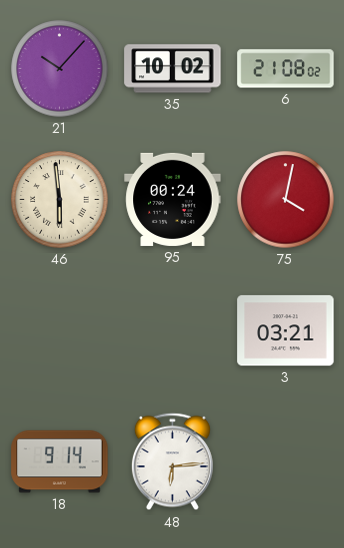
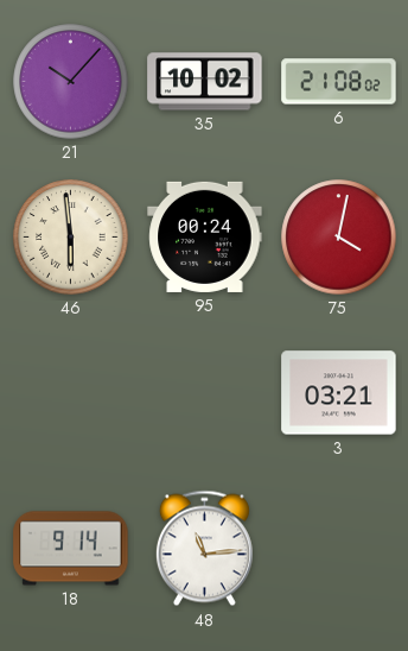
48: 6:14 -> 11:14
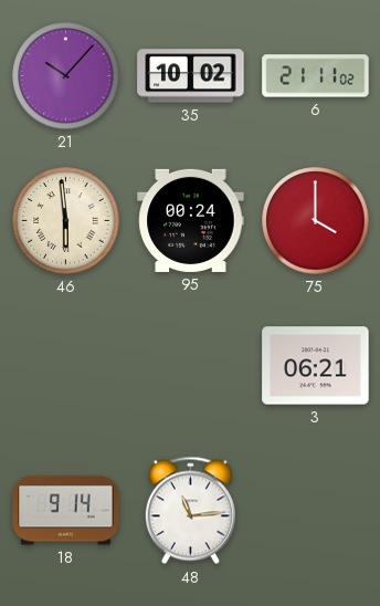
6: 21:08 -> 21:11
75: 4:02 -> 4:00
3: 03:21 -> 06:21
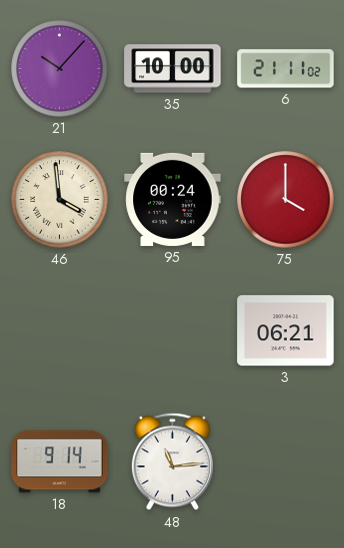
35: 10:02 -> 10:00
46: 5:59 -> 3:59
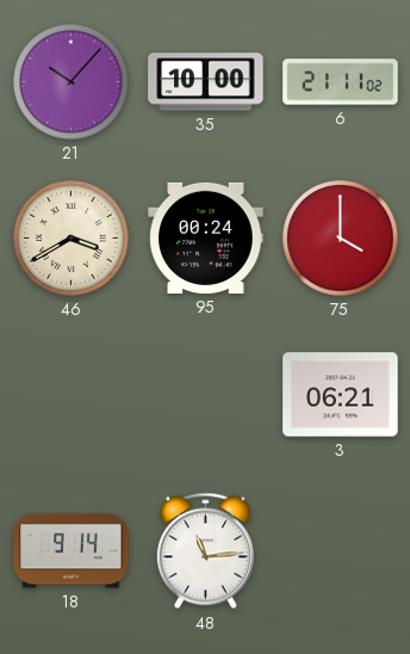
46: 3:59 -> 3:40
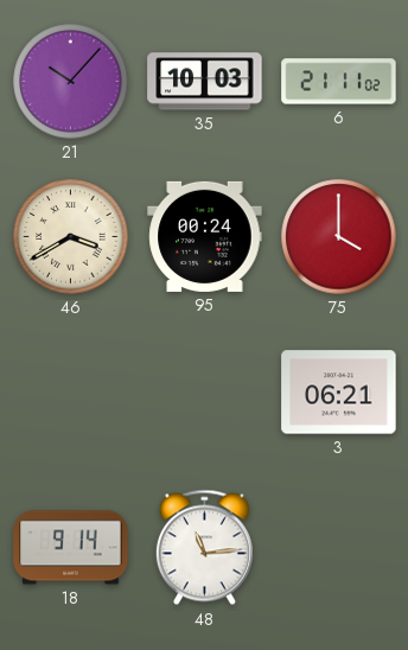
35: 10:00 -> 10:03
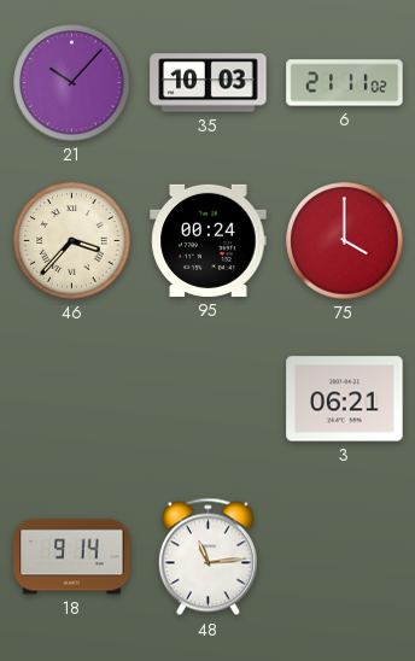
46: 3:40 -> 3:37
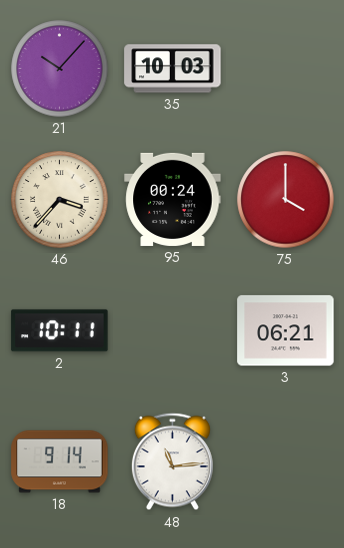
6: 21:11 -> none
2: none -> 10:11
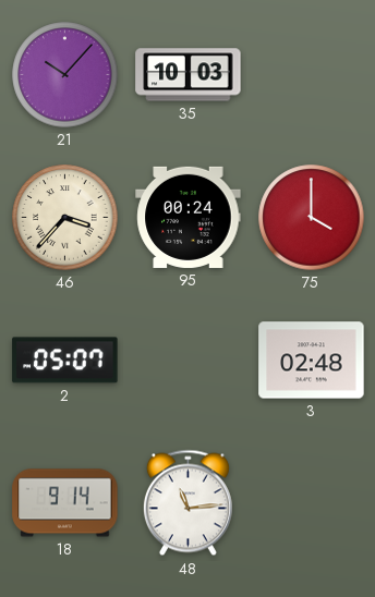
2: 10:11 -> 05:07
3: 06:21 -> 02:48
